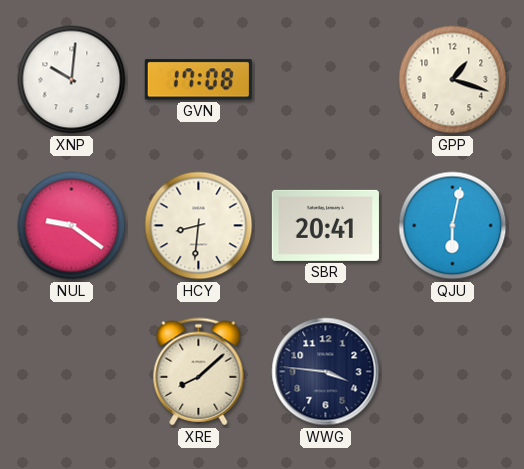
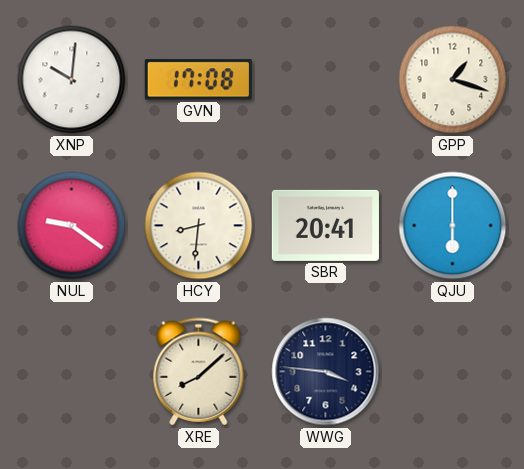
QJU: 6:02 -> 6:00
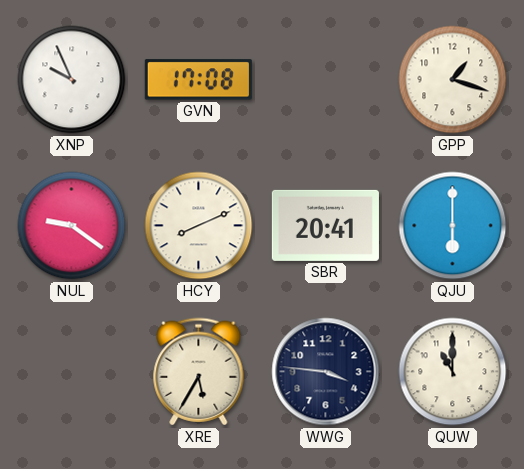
XNP: 10:01 -> 9:56
HCY: 8:31 -> 8:11
XRE: 8:08 -> 5:35
QUW: none -> 11:00
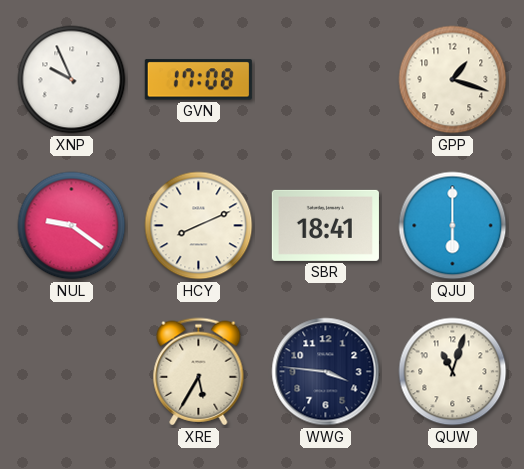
SBR: 20:41 -> 18:41
QUW: 11:00 -> 11:03
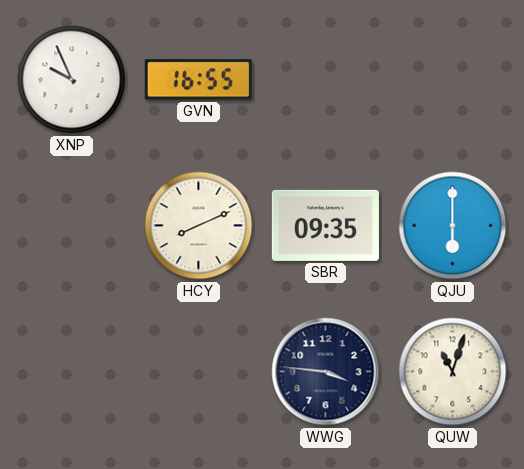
GVN: 17:08 -> 16:55
GPP: 1:18 -> none
NUL: 9:21 -> none
SBR: 18:41 -> 09:35
XRE: 5:35 -> none
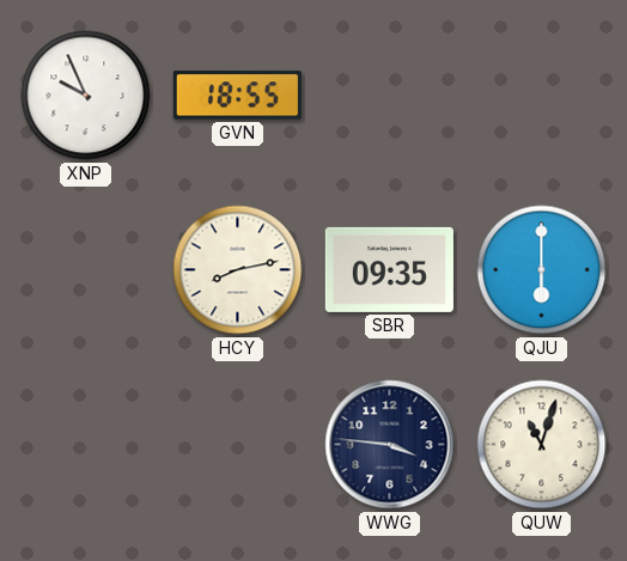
GVN: 16:55 -> 18:55
HCY: 8:11 -> 8:13
